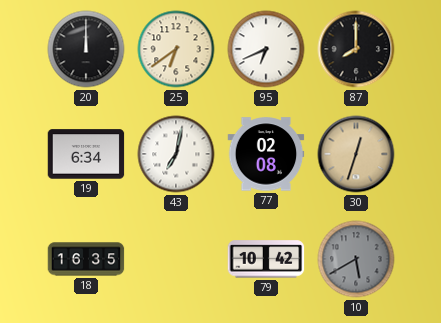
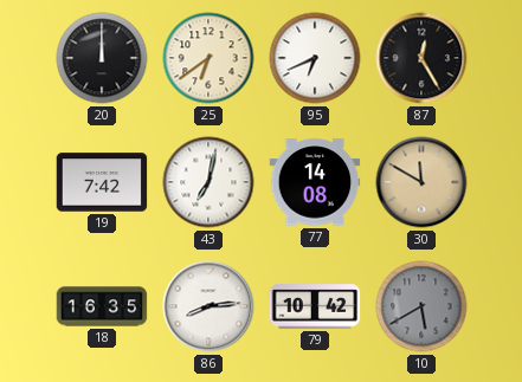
87: 8:00 -> 12:25
19: 6:34 -> 7:42
77: 02:08 -> 14:08
30: 12:33 -> 11:50
86: none -> 8:14
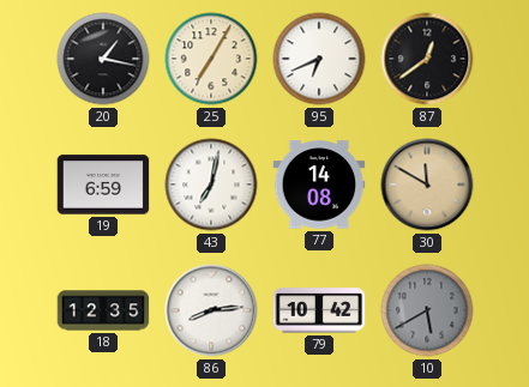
20: 12:00 -> 1:17
25: 6:39 -> 7:05
87: 12:25 -> 12:39
19: 7:42 -> 6:59
18: 16:35 -> 12:35
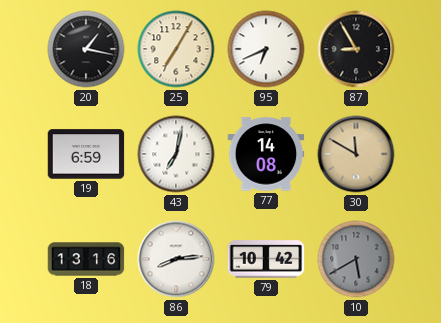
87: 12:39 -> 8:55
18: 12:35 -> 13:16
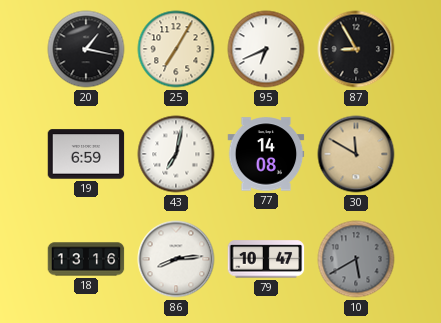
79: 10:42 -> 10:47
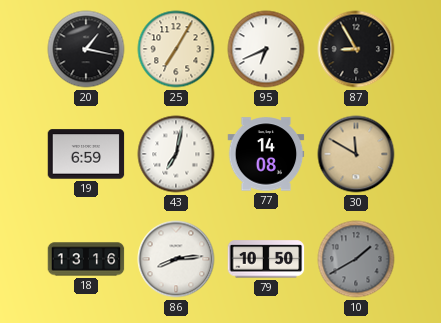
79: 10:47 -> 10:50
10: 5:40 -> 1:40
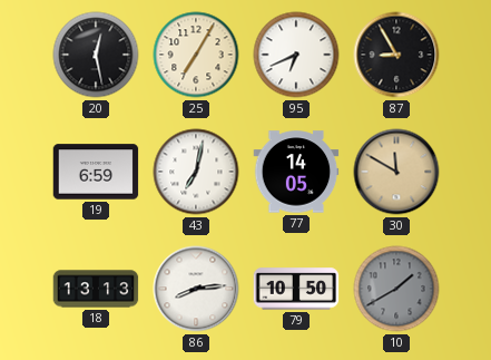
20: 1:17 -> 12:28
77: 14:08 -> 14:05
18: 13:16 -> 13:13
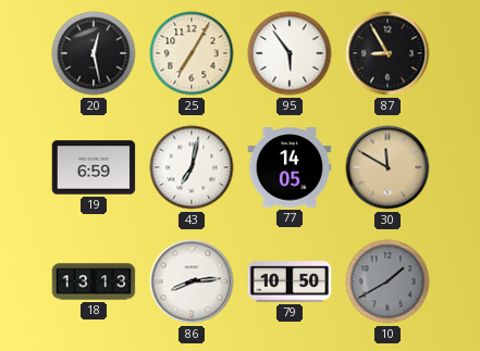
95: 6:41 -> 5:54
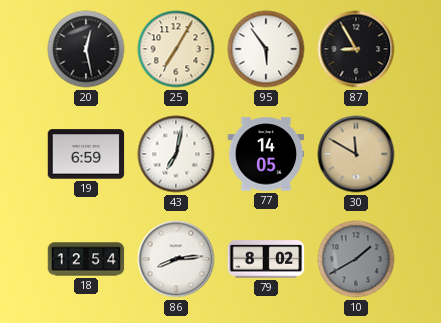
18: 13:13 -> 12:54
79: 10:50 -> 8:02
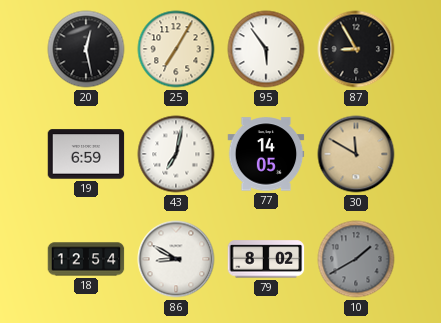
86: 8:14 -> 8:50
